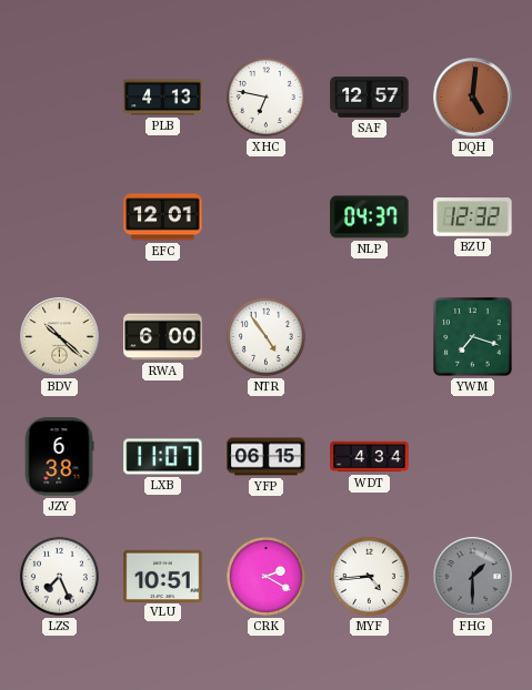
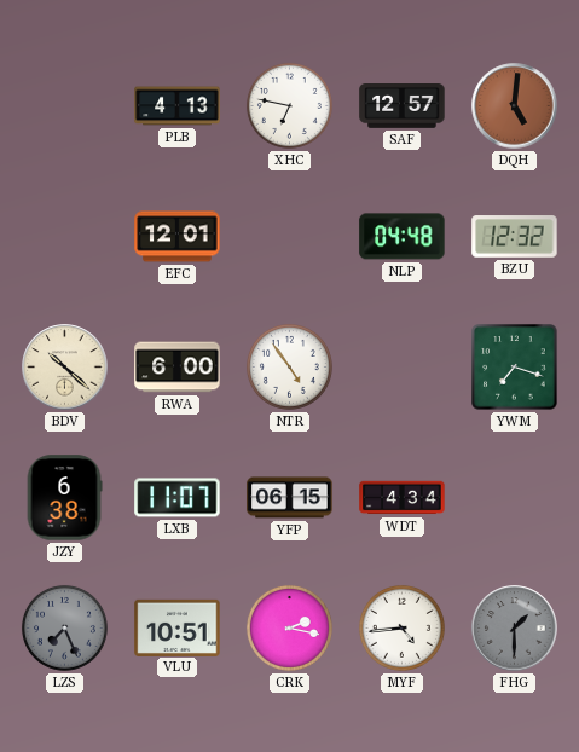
NLP: 04:37 -> 04:48
LZS dial: white -> grey
CRK: 2:20 -> 2:17
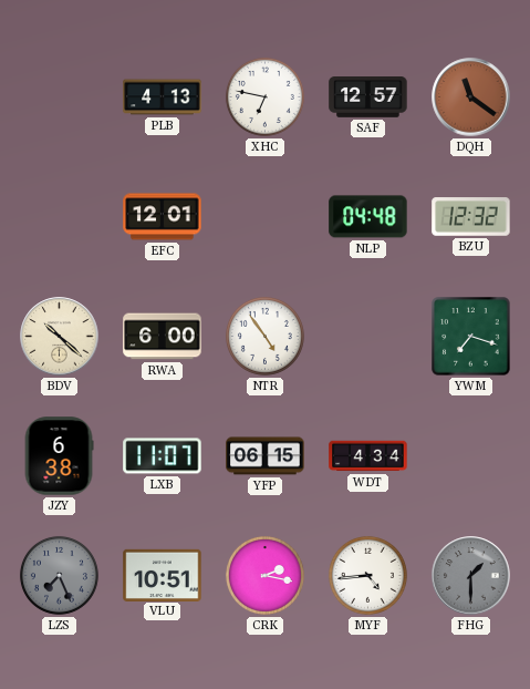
DQH: 5:01 -> 11:21
